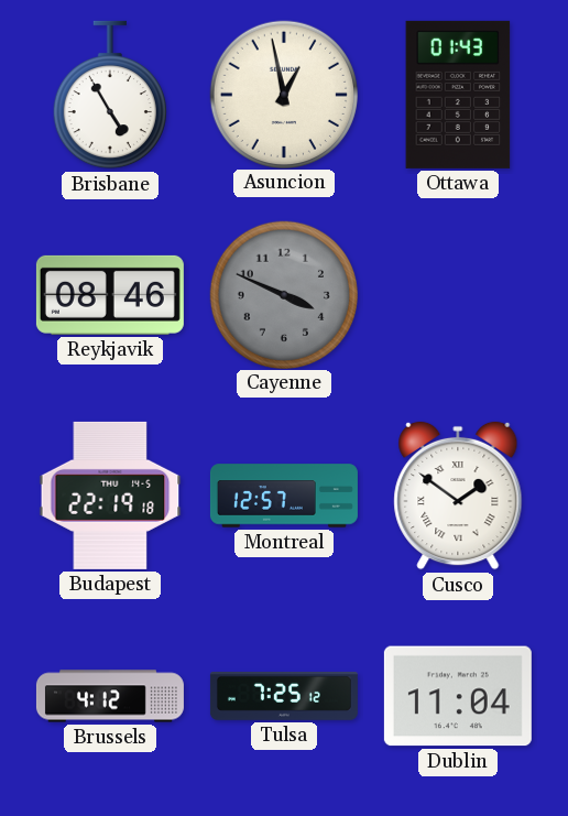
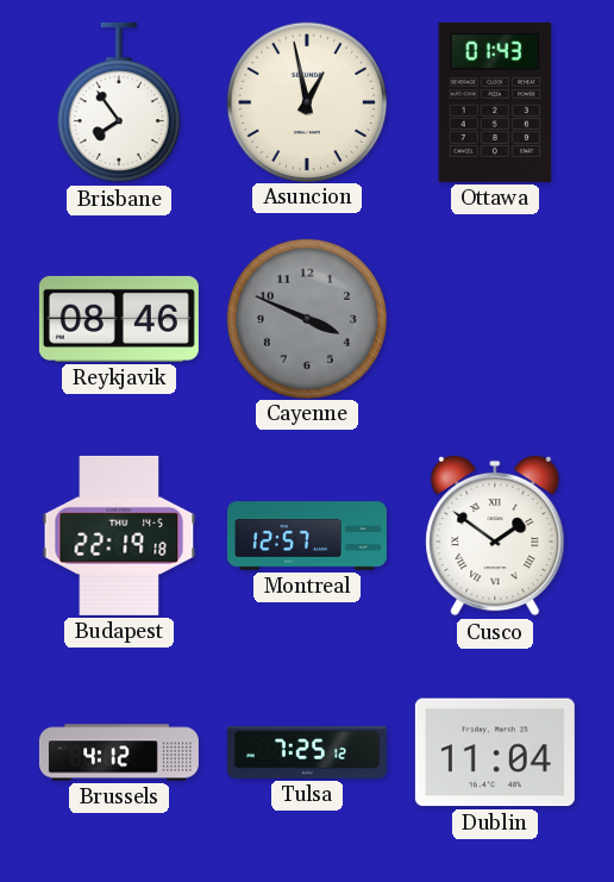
Brisbane: 4:55 -> 7:54
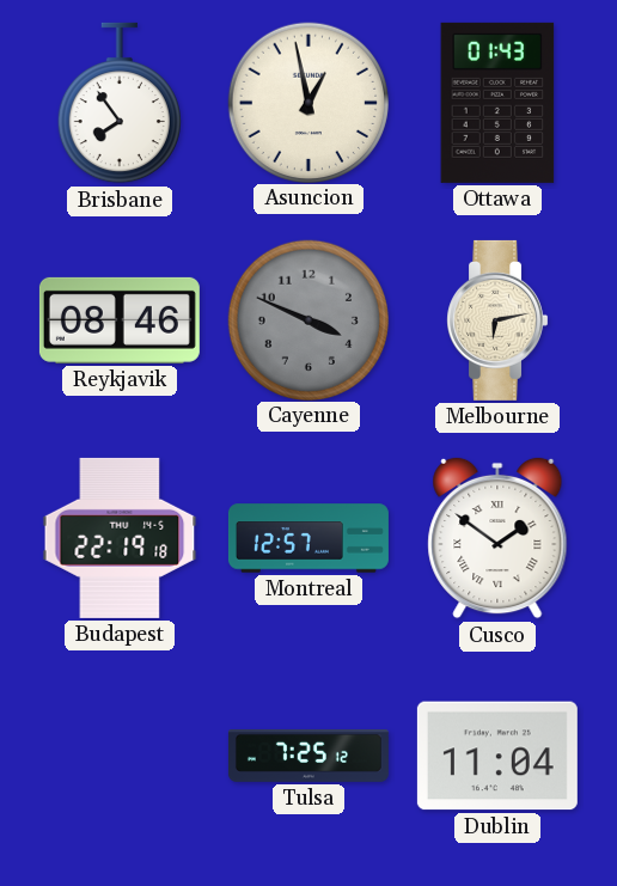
Melbourne: none -> 6:13
Brussels: 4:12 -> none
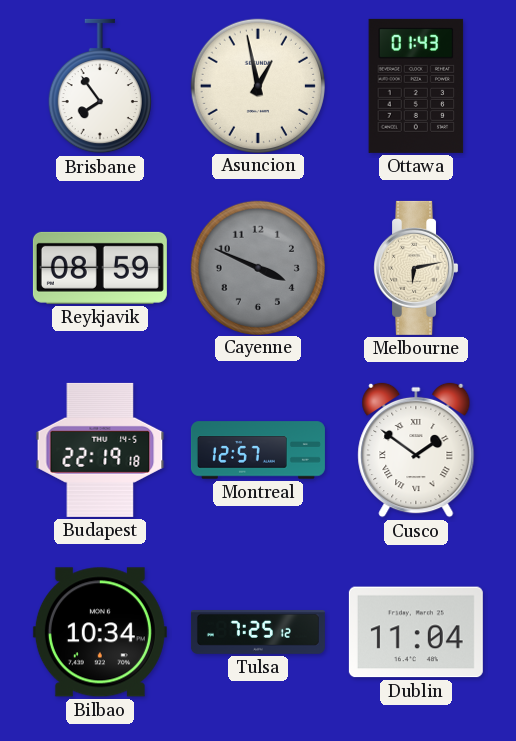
Reykjavik: 08:46 -> 08:59
Bilbao: none -> 10:34
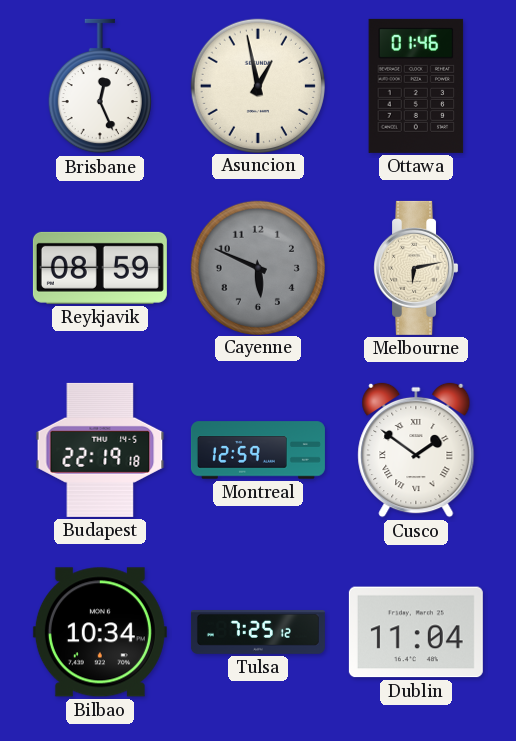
Brisbane: 7:54 -> 12:26
Ottawa: 01:43 -> 01:46
Cayenne: 3:49 -> 5:49
Montreal: 12:57 -> 12:59
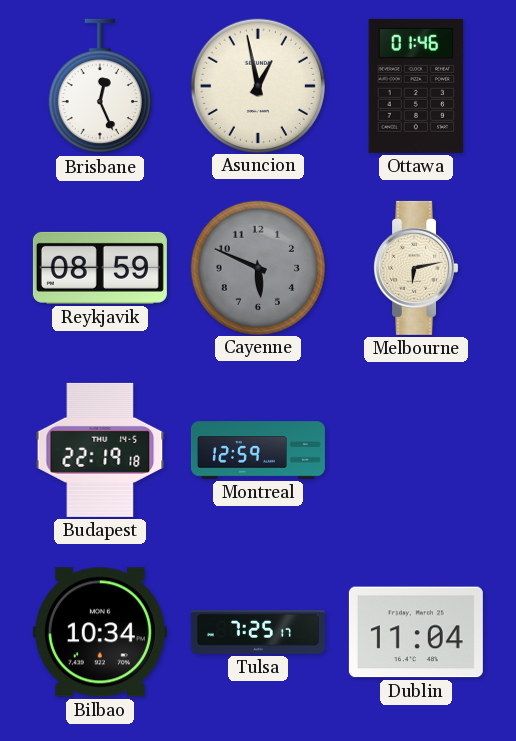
Cusco: 1:51 -> none
Tulsa: 7:25:12 -> 7:25:17
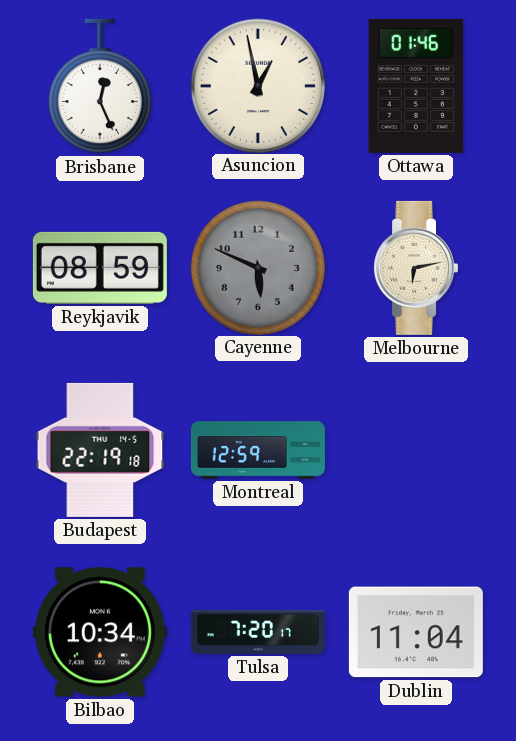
Tulsa: 7:25 -> 7:20
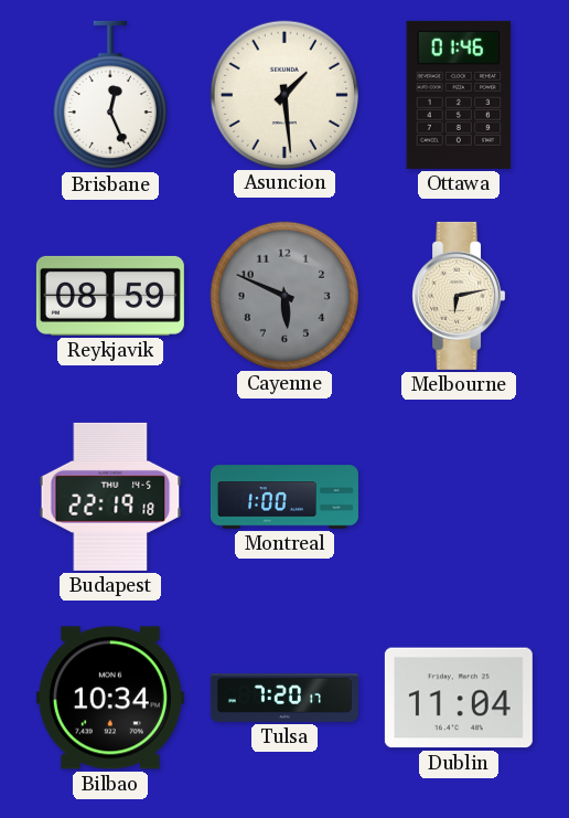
Asuncion: 12:58 -> 1:29
Montreal: 12:59 -> 1:00
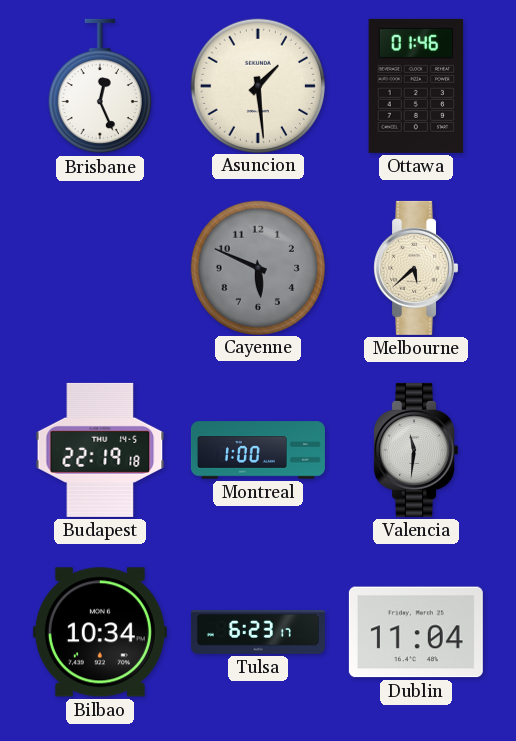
Reykjavik: 08:59 -> none
Melbourne: 6:13 -> 5:38
Valencia: none -> 11:31
Tulsa: 7:20 -> 6:23
